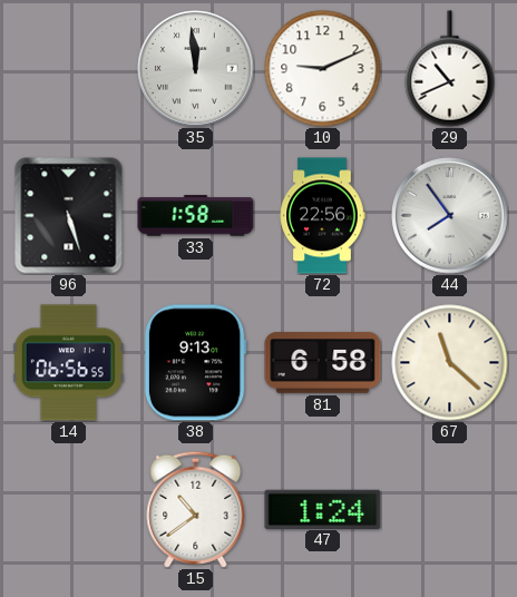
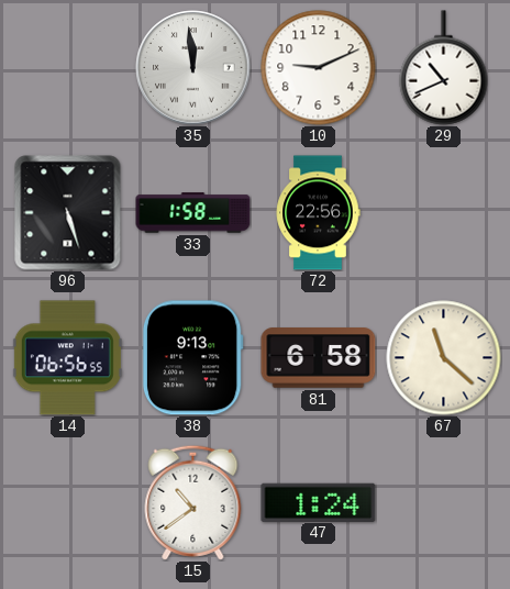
44: 7:54 -> none
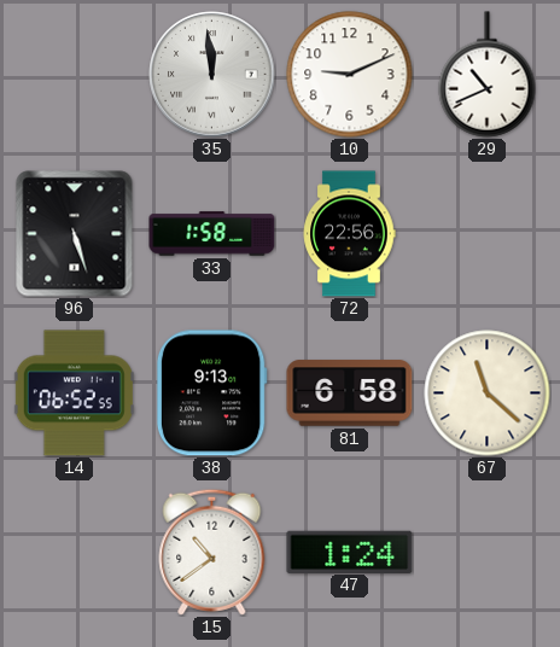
14: 06:56 -> 06:52
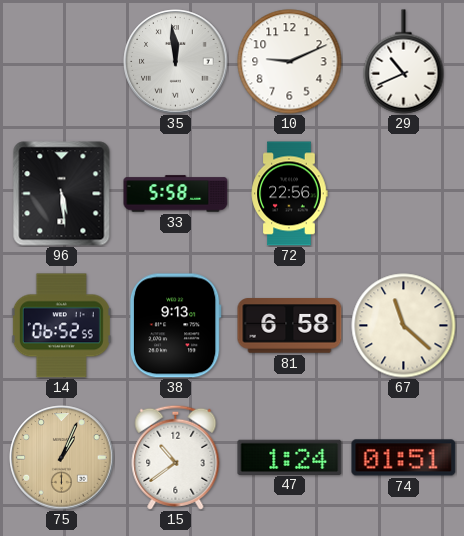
96: 5:27 -> 5:29
33: 1:58 -> 5:58
75: none -> 1:04
74: none -> 01:51
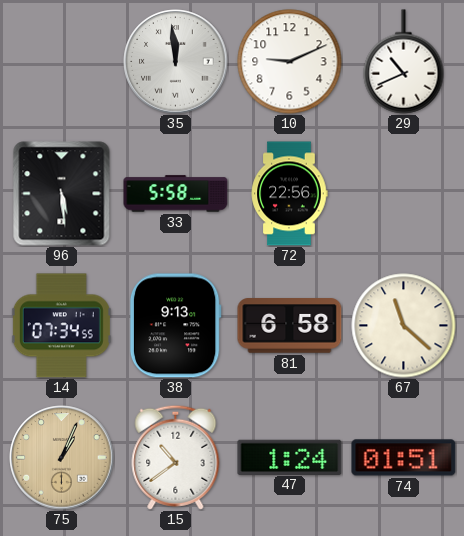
14: 06:52 -> 07:34
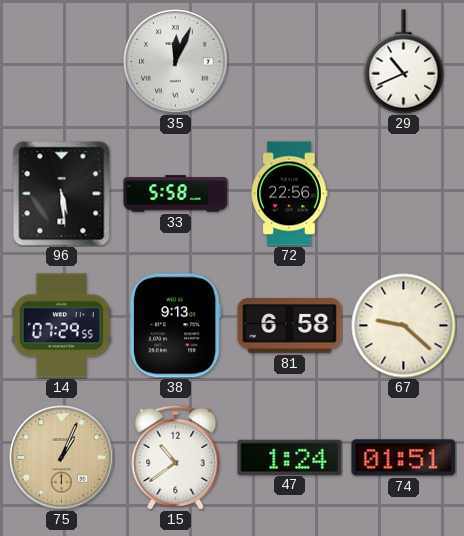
35: 11:59 -> 12:04
10: 9:11 -> none
14: 07:34 -> 07:29
67: 11:22 -> 9:22
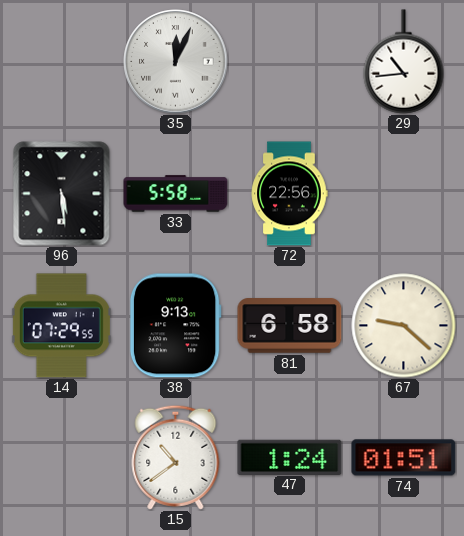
29: 10:41 -> 10:44
75: 1:04 -> none
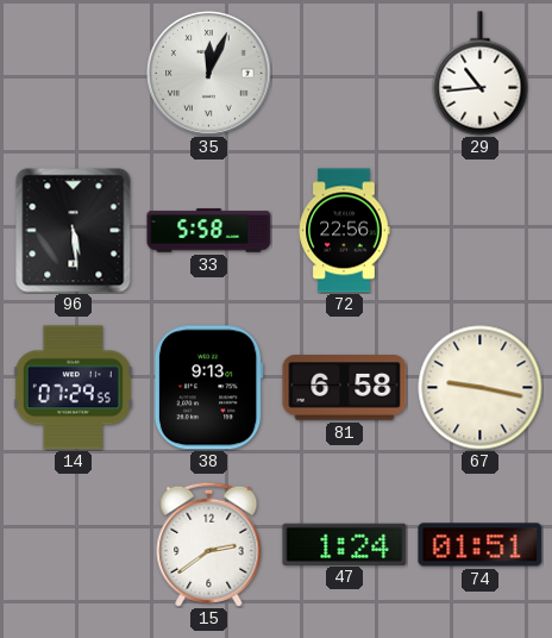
67: 9:22 -> 9:17
15: 10:39 -> 2:39
